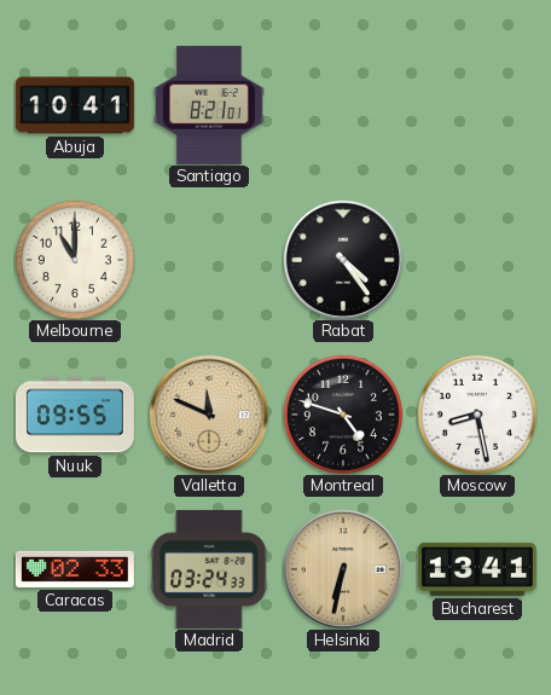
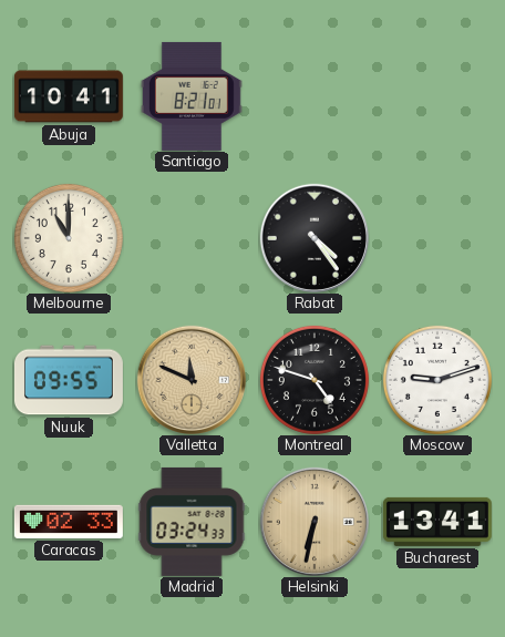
Moscow: 8:28 -> 9:12
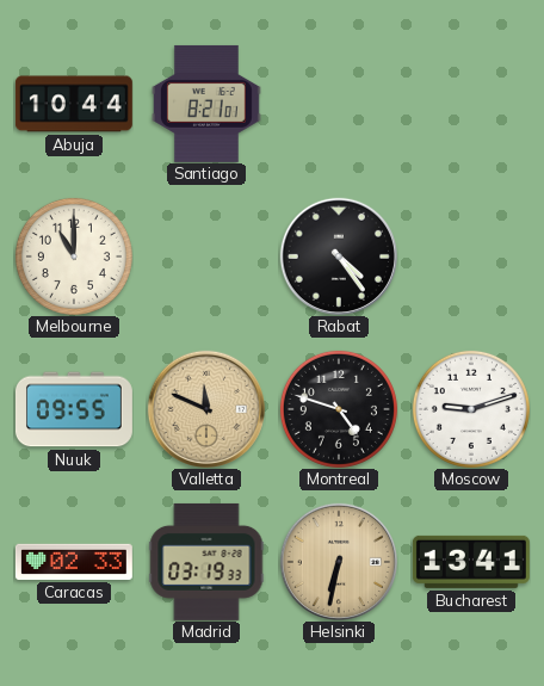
Abuja: 10:41 -> 10:44
Madrid: 03:24 -> 03:19
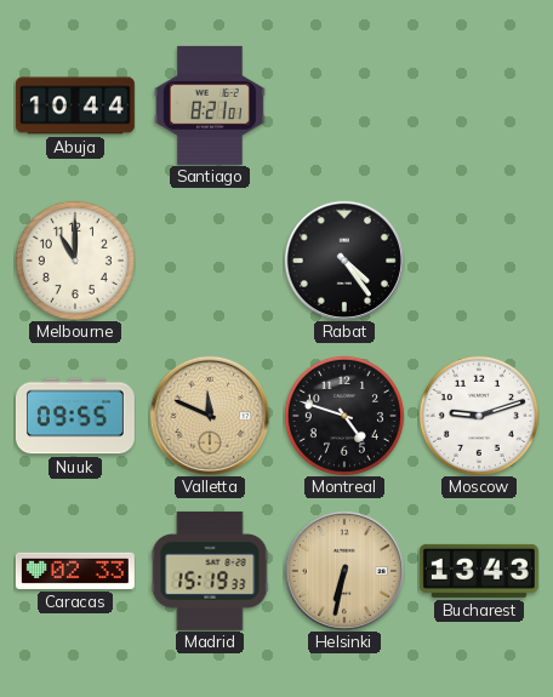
Madrid: 03:19 -> 15:19
Bucharest: 13:41 -> 13:43
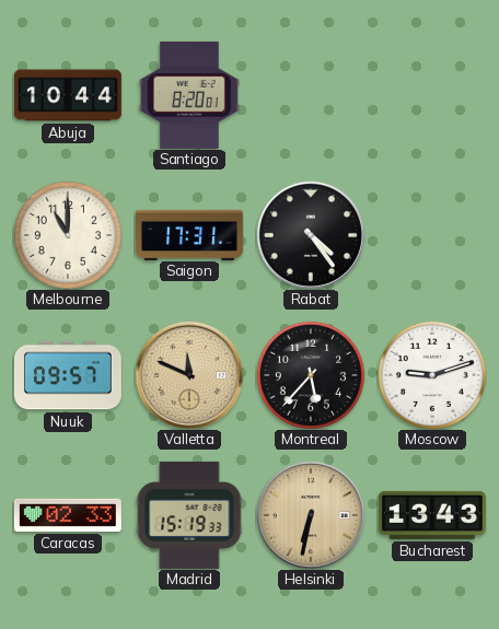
Santiago: 8:21 -> 8:20
Saigon: none -> 17:31
Nuuk: 09:55 -> 09:57
Montreal: 4:48 -> 5:37
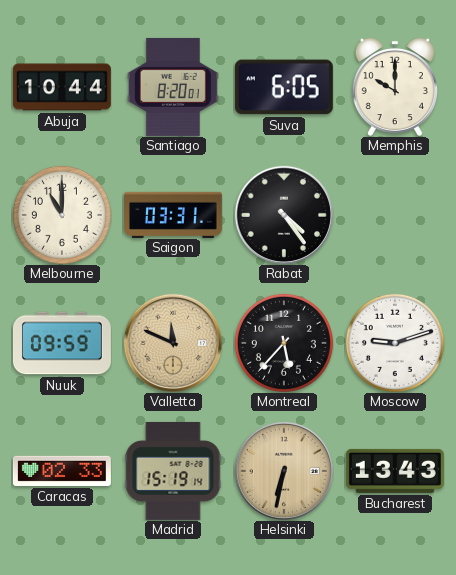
Suva: none -> 6:05
Memphis: none -> 10:00
Saigon: 17:31 -> 03:31
Nuuk: 09:57 -> 09:59
Madrid: 15:19:33 -> 15:19:14
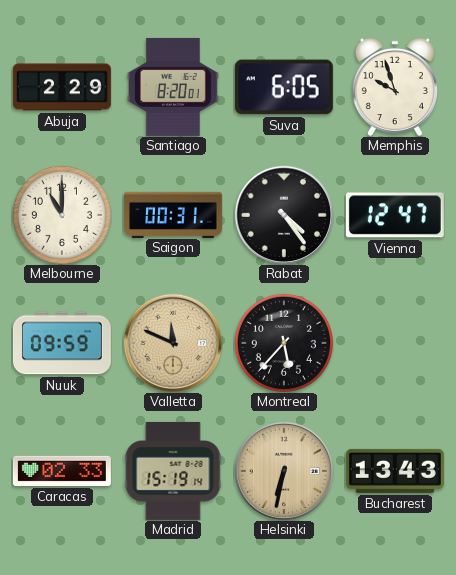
Abuja: 10:44 -> 2:29
Memphis: 10:00 -> 9:57
Saigon: 03:31 -> 00:31
Vienna: none -> 12:47
Moscow: 9:12 -> none
